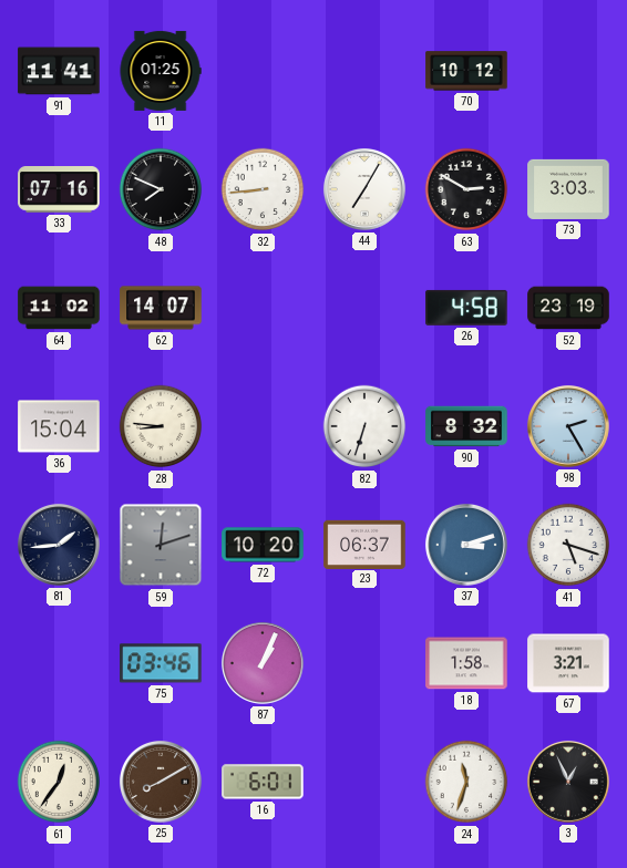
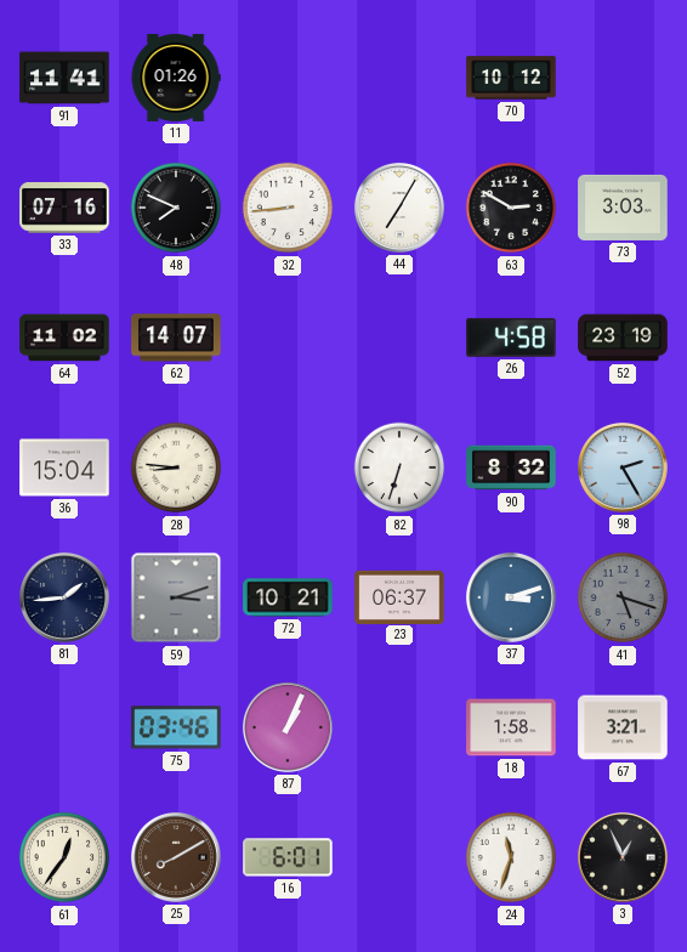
11: 01:25 -> 01:26
59: 12:12 -> 3:12
72: 10:20 -> 10:21
41 dial: white -> grey
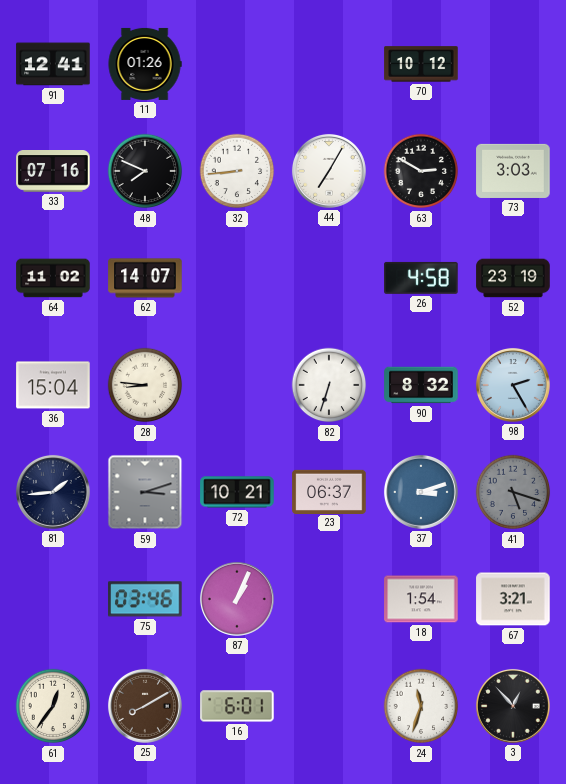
91: 11:41 -> 12:41
18: 1:58 -> 1:54
3: 12:56 -> 12:53
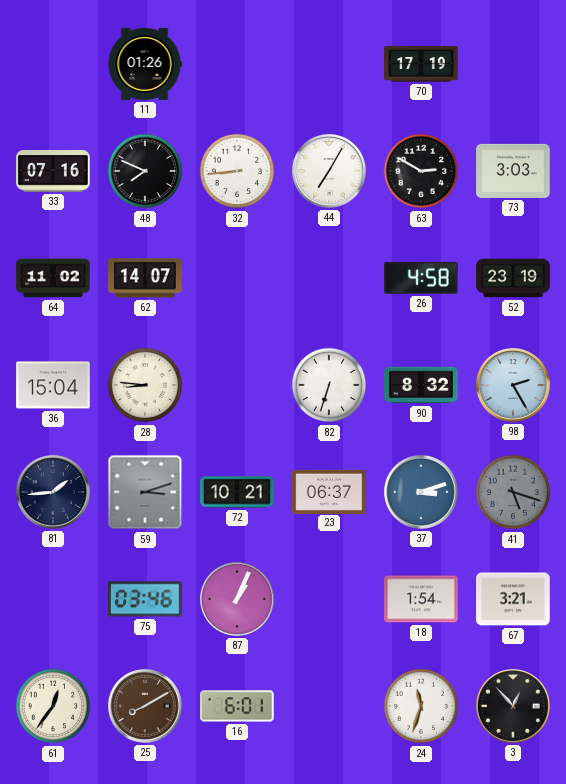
91: 12:41 -> none
70: 10:12 -> 17:19
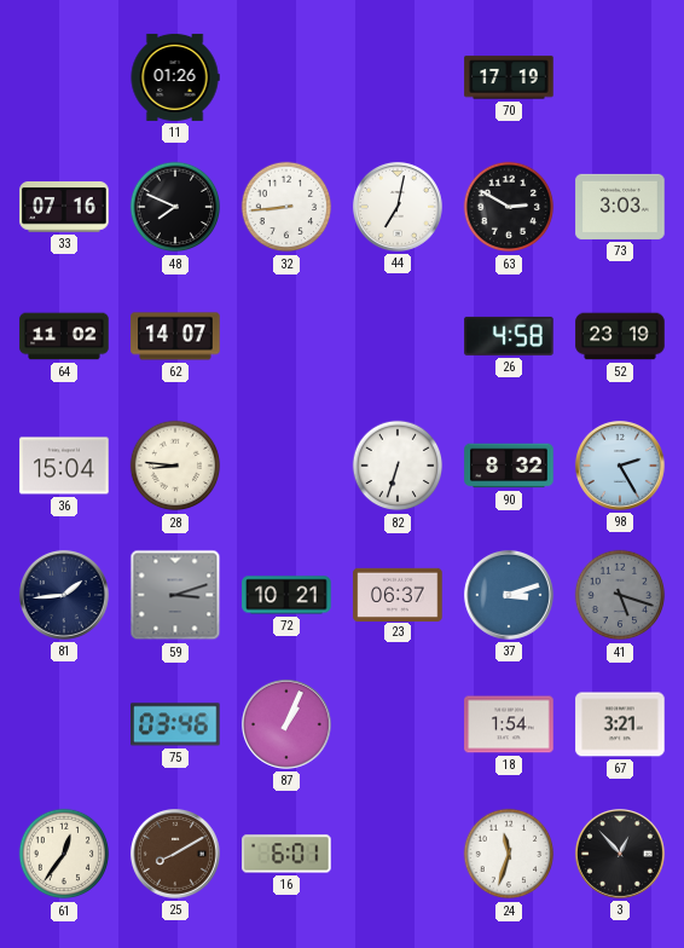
44: 7:05 -> 7:02
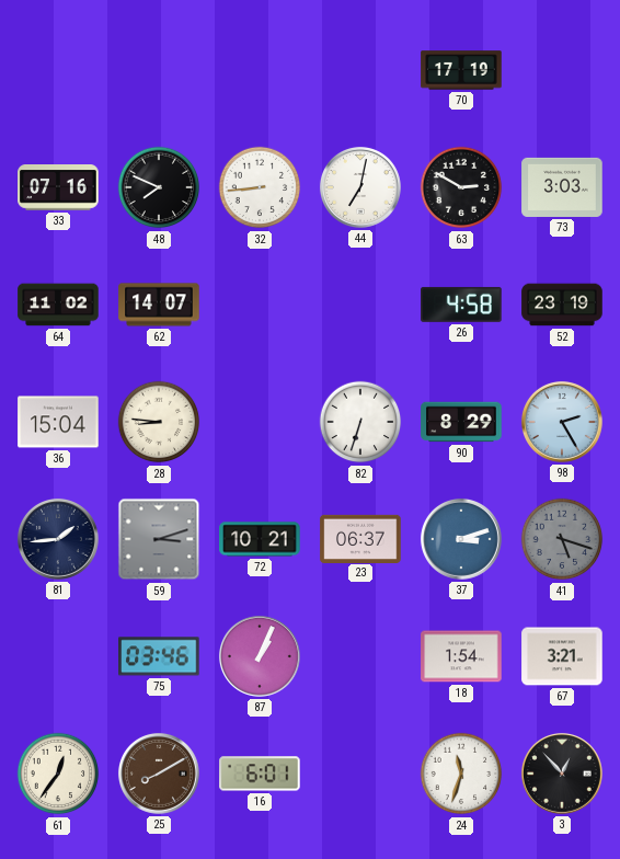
11: 01:26 -> none
90: 8:32 -> 8:29
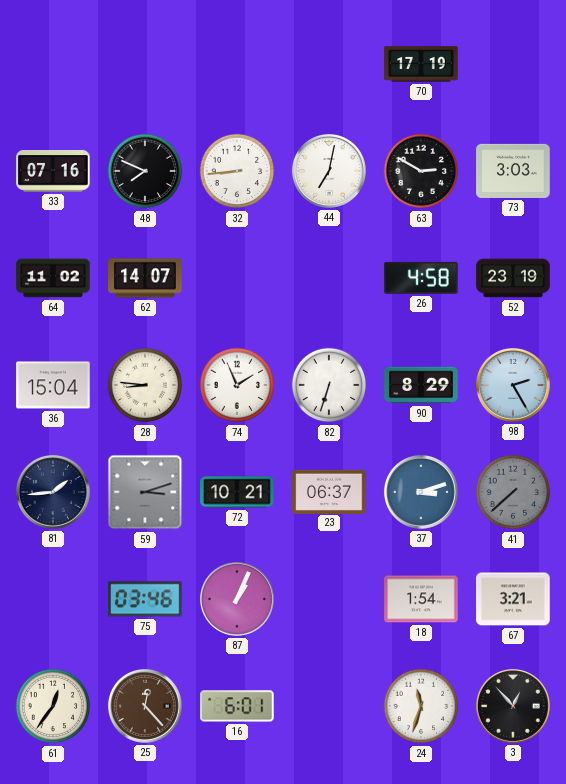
74: none -> 1:56
41: 5:18 -> 7:38
25: 8:10 -> 12:23
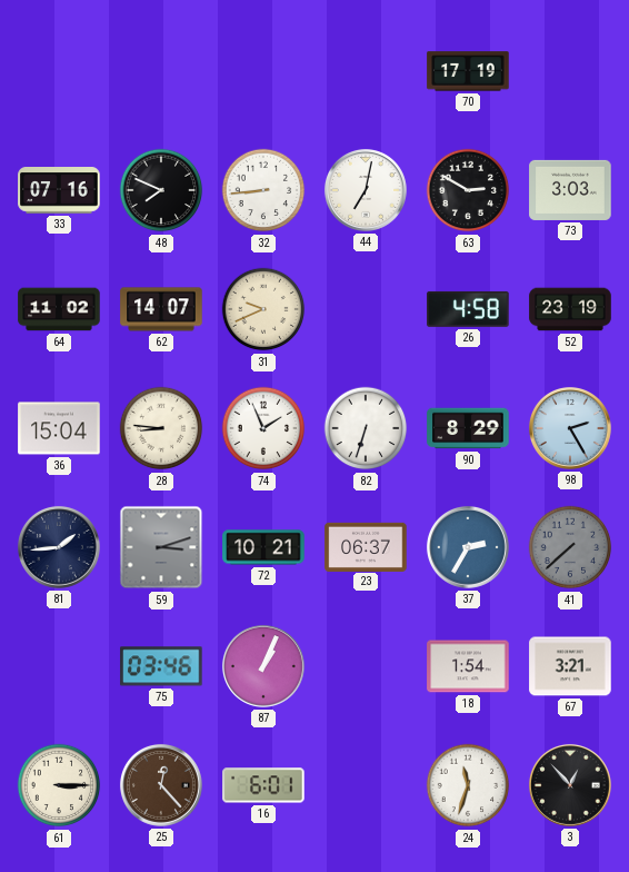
31: none -> 9:41
37: 3:12 -> 2:35
61: 12:36 -> 3:15
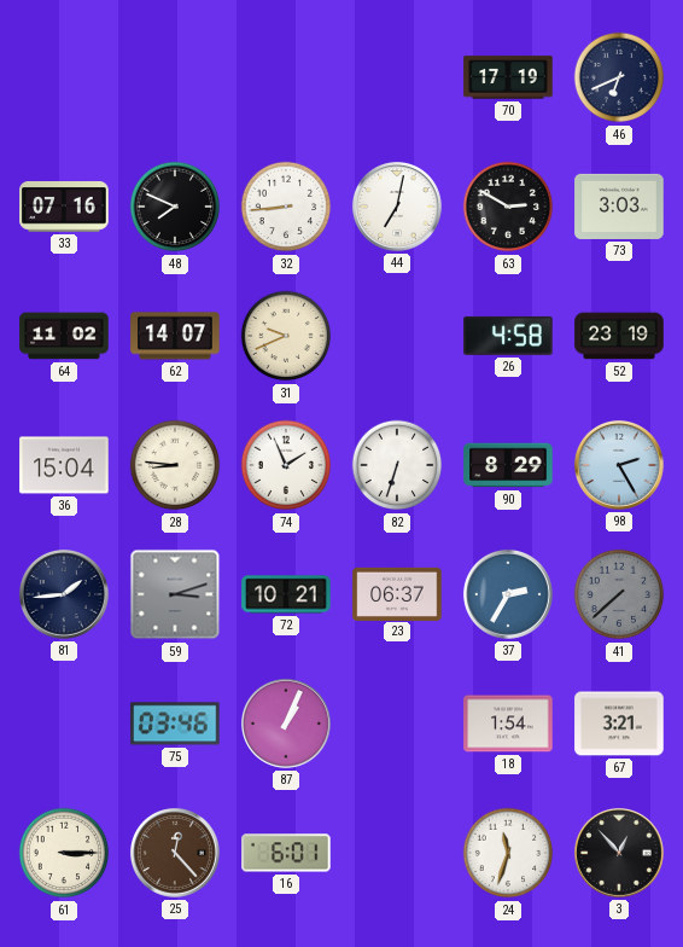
46: none -> 6:41
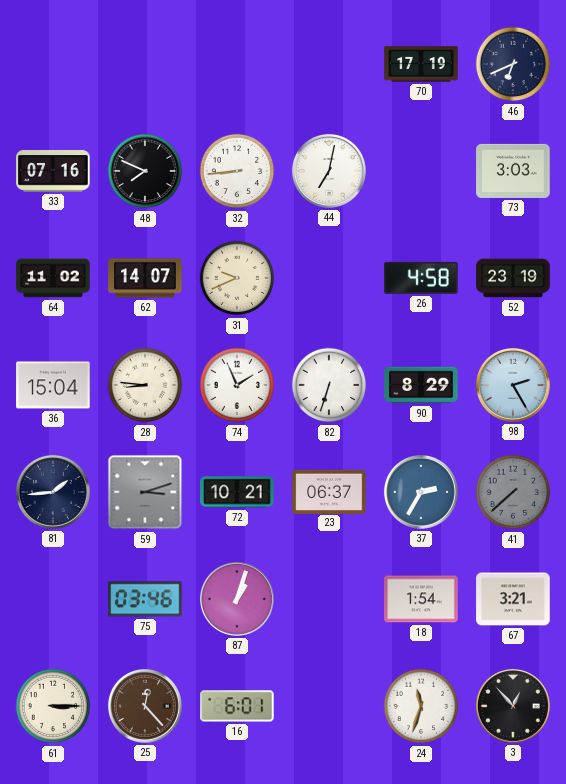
63: 2:50 -> none
87: 1:04 -> 1:03
